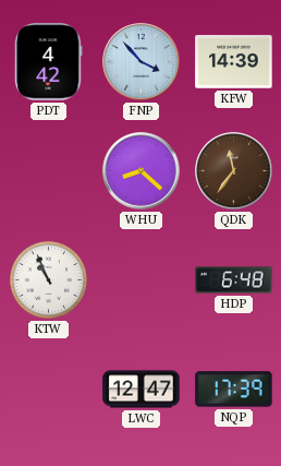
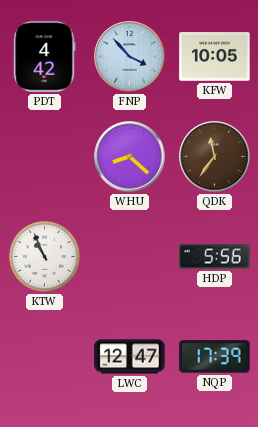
KFW: 14:39 -> 10:05
HDP: 6:48 -> 5:56
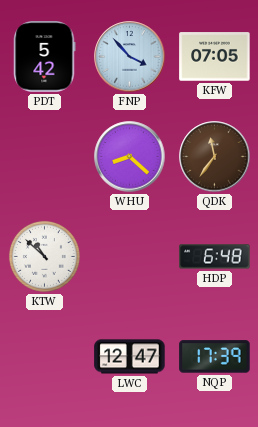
PDT: 4:42 -> 5:42
KFW: 10:05 -> 07:05
KTW: 10:56 -> 10:52
HDP: 5:56 -> 6:48
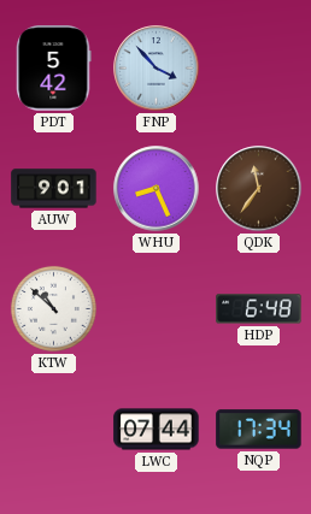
KFW: 07:05 -> none
AUW: none -> 9:01
WHU: 8:22 -> 8:26
LWC: 12:47 -> 07:44
NQP: 17:39 -> 17:34
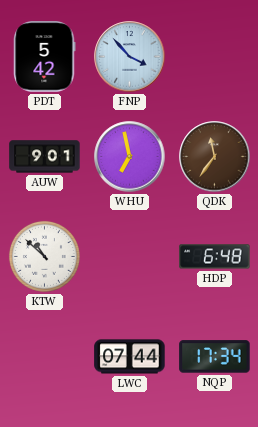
WHU: 8:26 -> 6:58
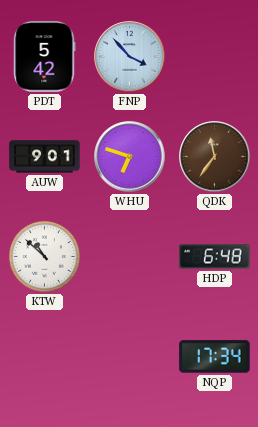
WHU: 6:58 -> 6:48
LWC: 07:44 -> none
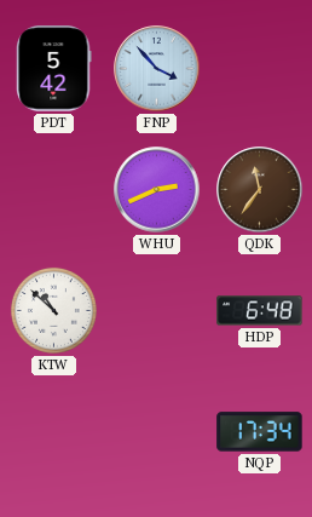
AUW: 9:01 -> none
WHU: 6:48 -> 2:41
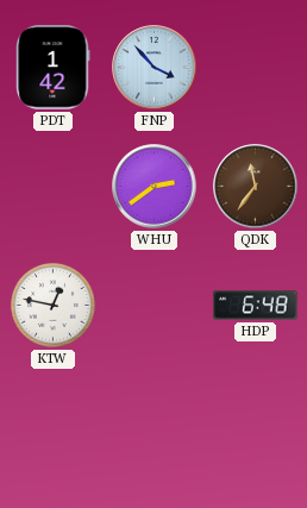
PDT: 5:42 -> 1:42
WHU: 2:41 -> 2:39
KTW: 10:52 -> 12:47
NQP: 17:34 -> none
